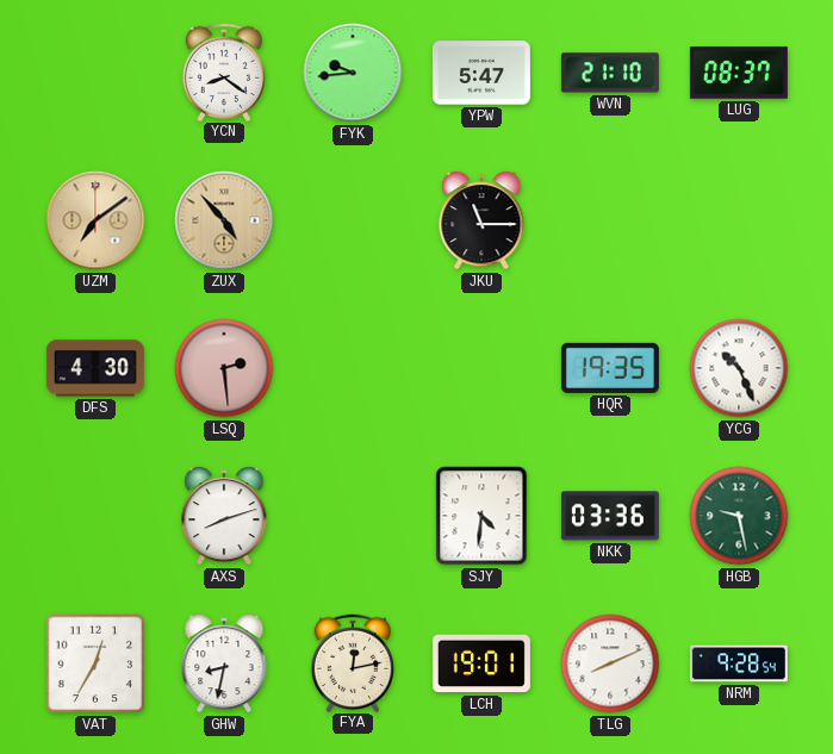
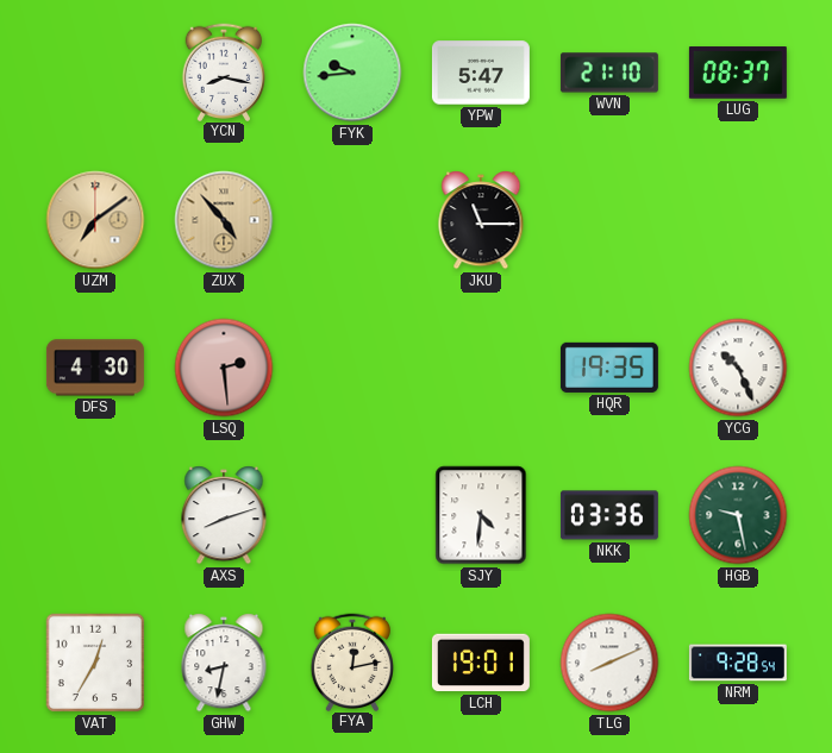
YCN: 8:21 -> 8:17
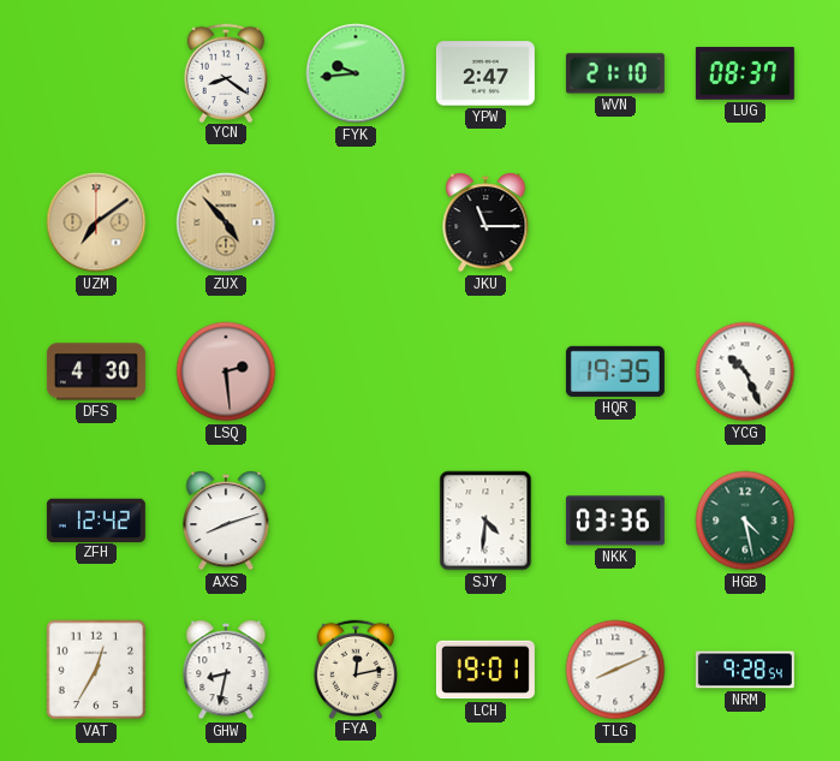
YCN: 8:17 -> 8:21
YPW: 5:47 -> 2:47
ZFH: none -> 12:42
HGB: 9:28 -> 4:28
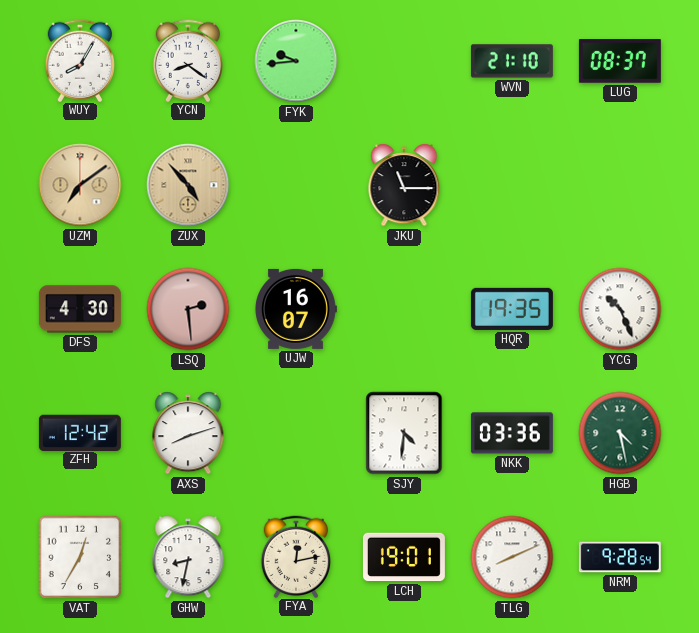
WUY: none -> 8:05
YPW: 2:47 -> none
UJW: none -> 16:07
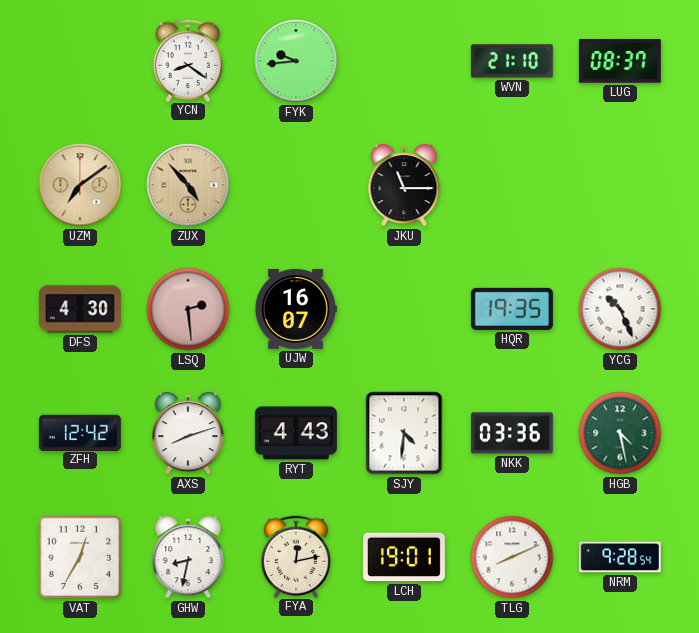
WUY: 8:05 -> none
RYT: none -> 4:43
